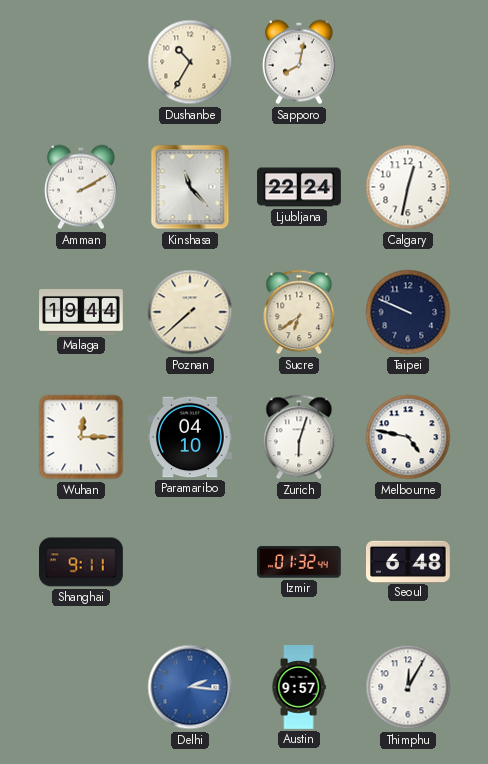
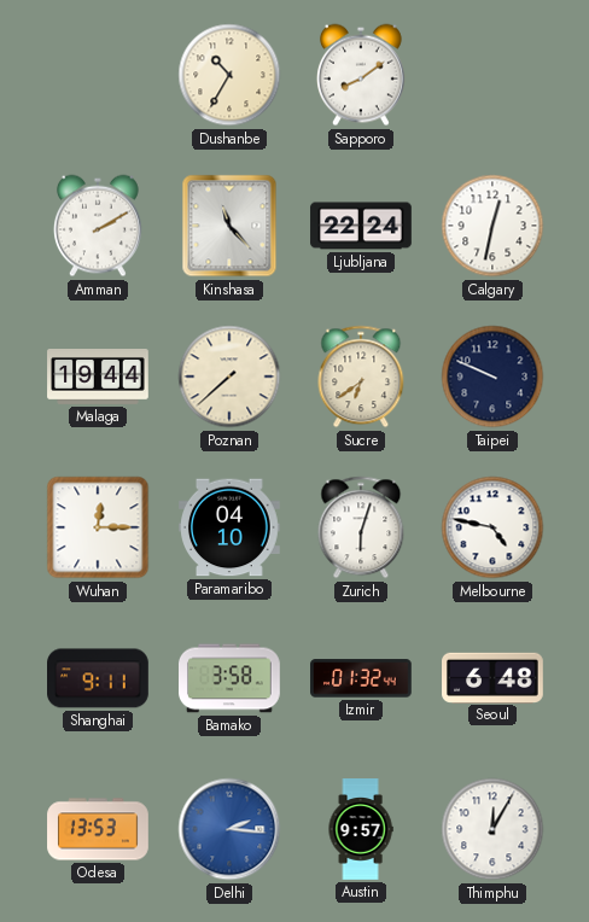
Sapporo: 8:02 -> 8:09
Bamako: none -> 3:58
Odesa: none -> 13:53
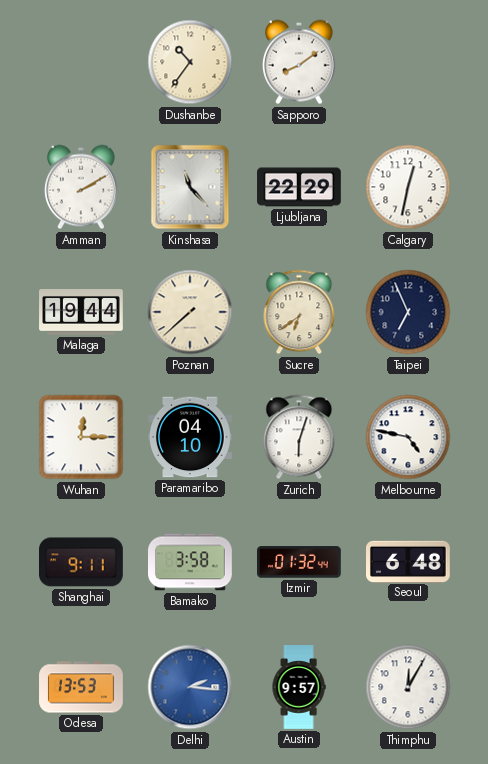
Dushanbe: 10:35 -> 10:36
Ljubljana: 22:24 -> 22:29
Taipei: 9:49 -> 6:56
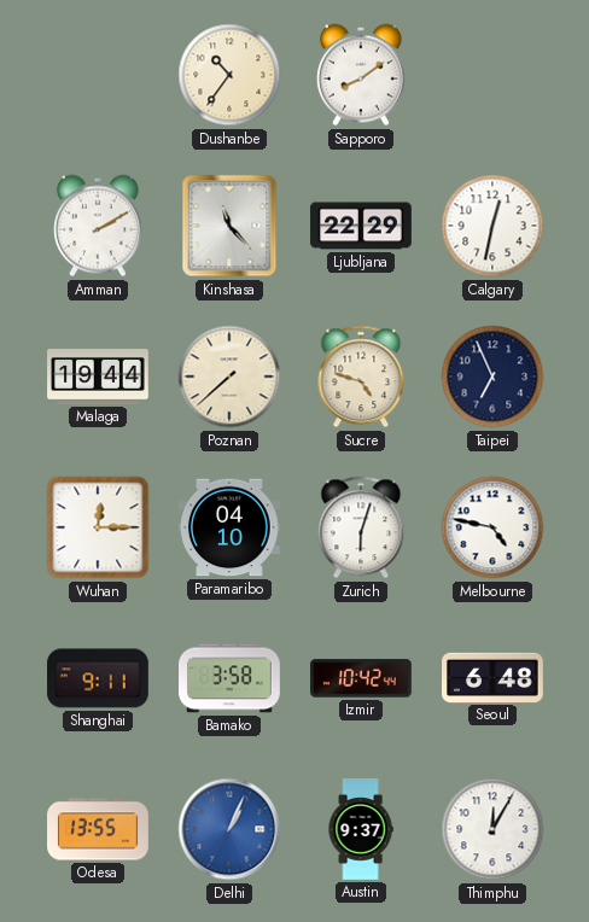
Sucre: 6:39 -> 4:48
Izmir: 01:32 -> 10:42
Odesa: 13:53 -> 13:55
Delhi: 2:16 -> 1:04
Austin: 9:57 -> 9:37
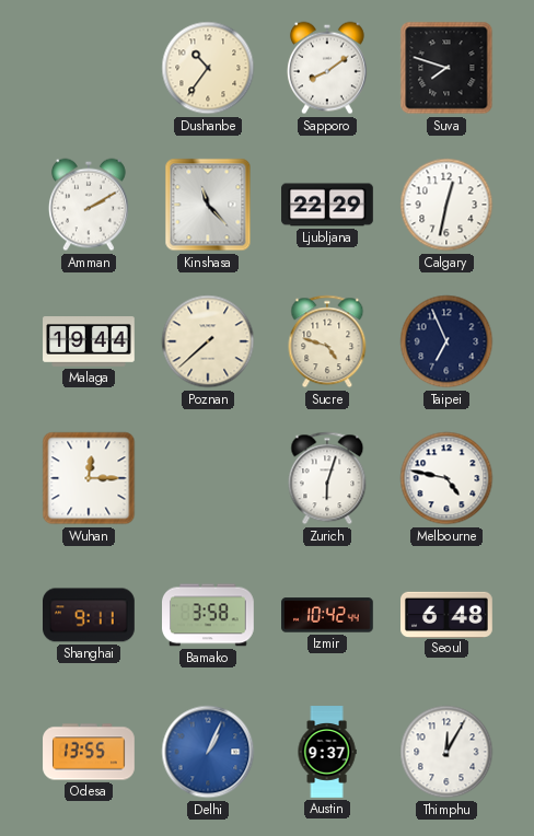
Suva: none -> 7:48
Paramaribo: 04:10 -> none
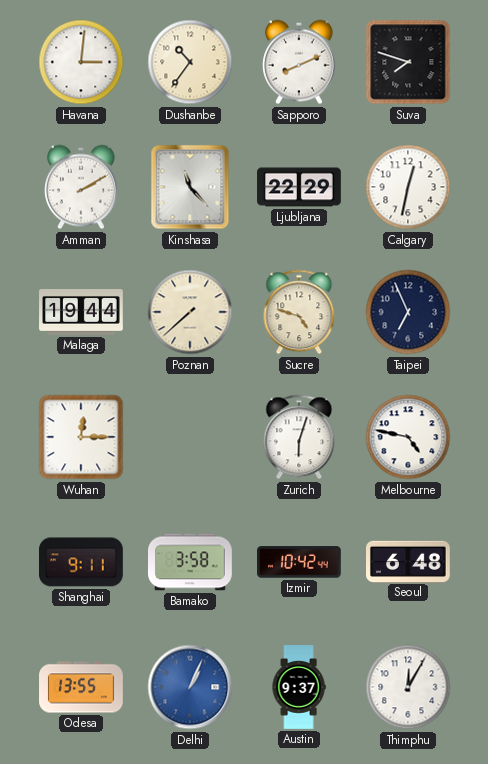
Havana: none -> 3:01
Sapporo: 8:09 -> 8:11
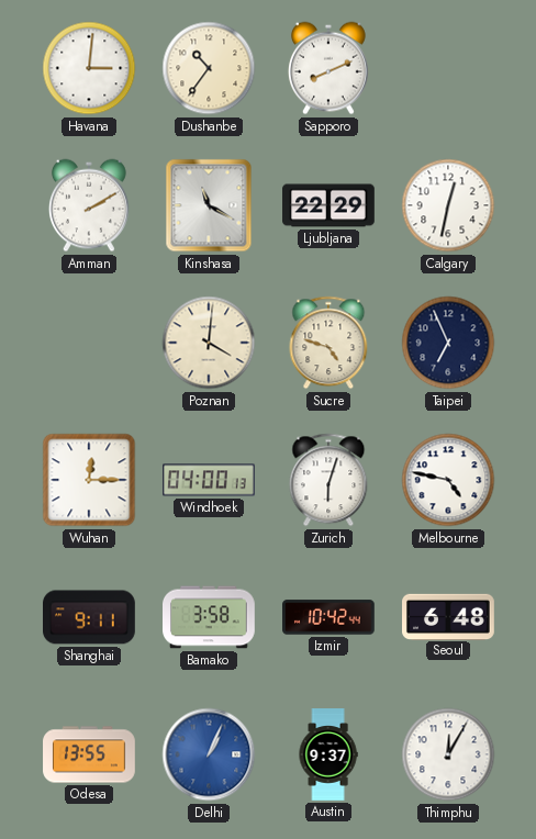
Suva: 7:48 -> none
Kinshasa: 11:23 -> 11:20
Malaga: 19:44 -> none
Poznan: 7:38 -> 4:01
Windhoek: none -> 04:00
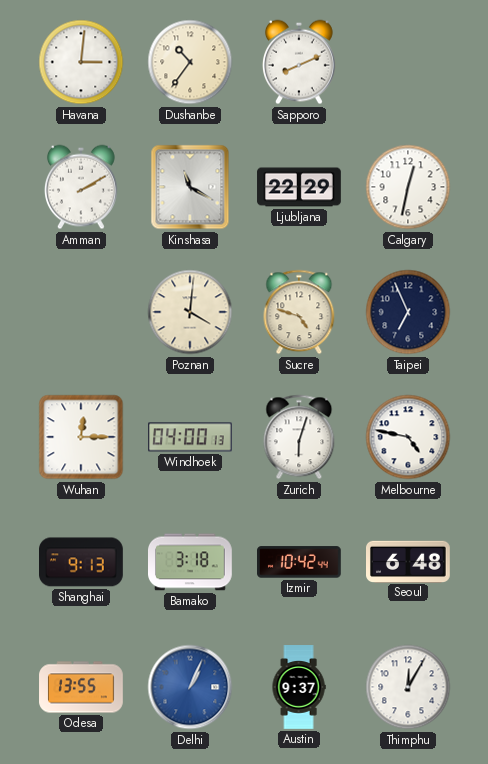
Shanghai: 9:11 -> 9:13
Bamako: 3:58 -> 3:18
